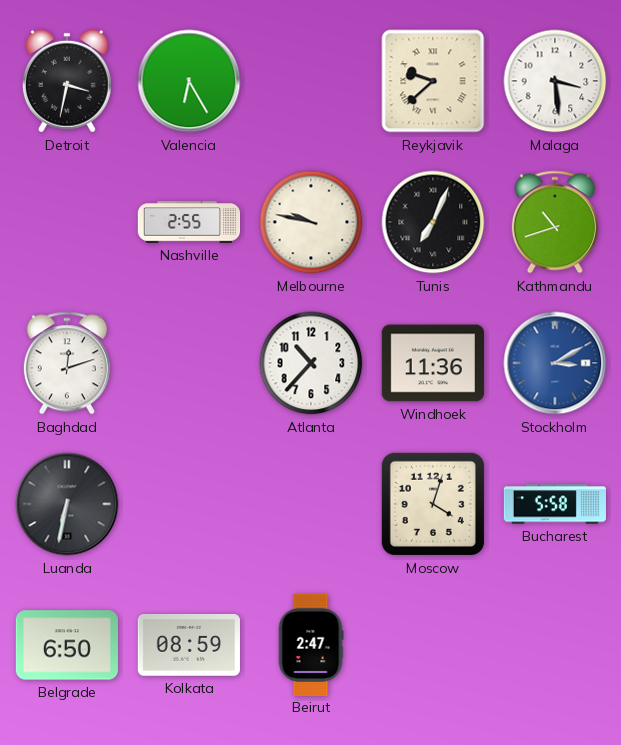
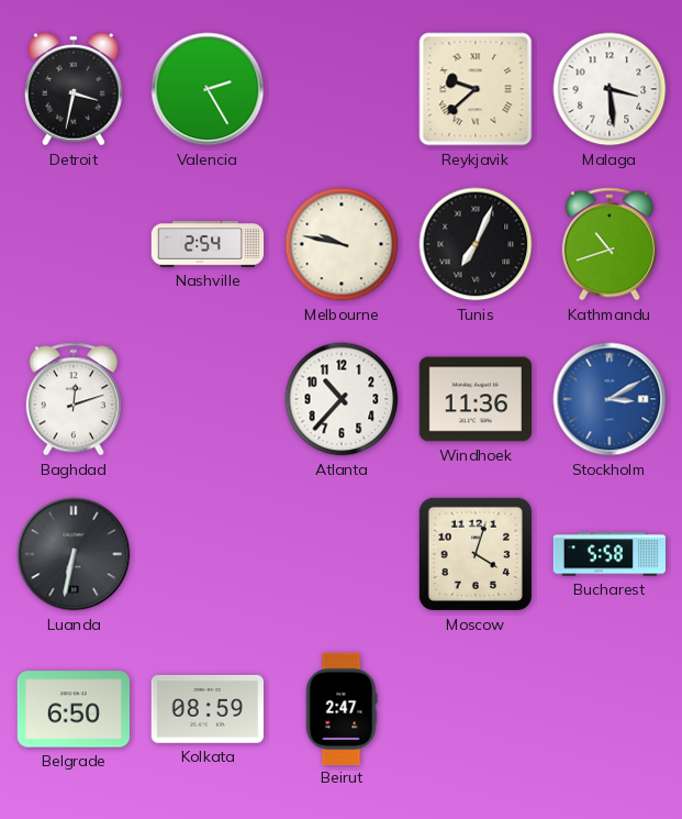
Valencia: 6:25 -> 2:25
Nashville: 2:55 -> 2:54
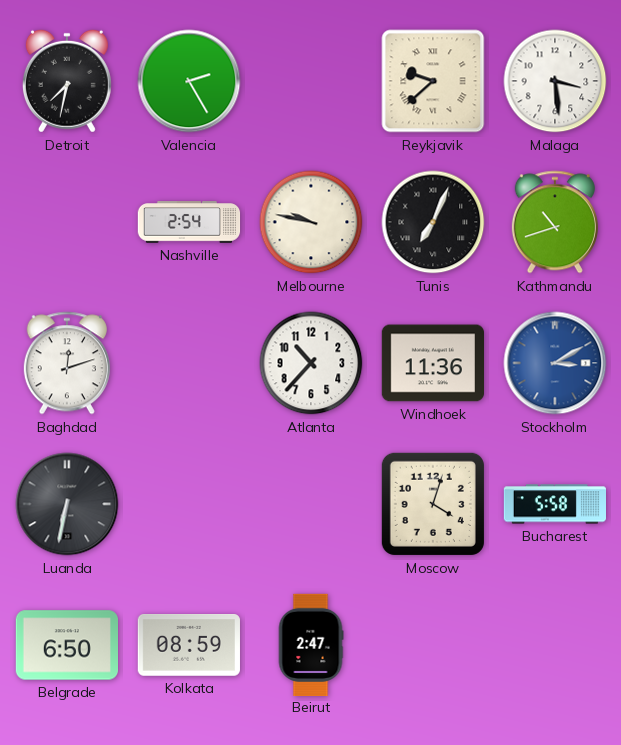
Detroit: 3:32 -> 7:32
